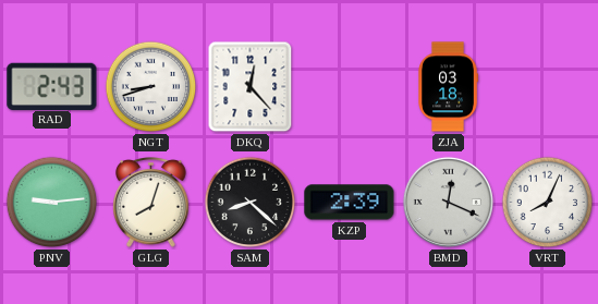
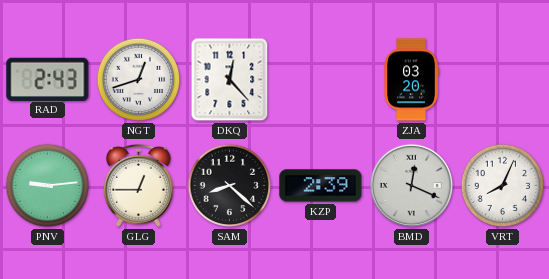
NGT: 8:42 -> 12:42
ZJA: 03:18 -> 03:20
GLG: 8:03 -> 12:45
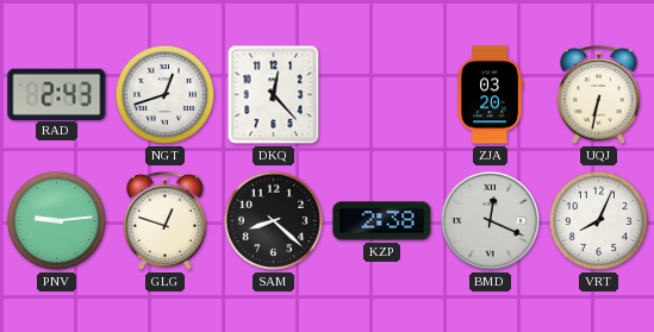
UQJ: none -> 6:32
GLG: 12:45 -> 12:48
KZP: 2:39 -> 2:38
